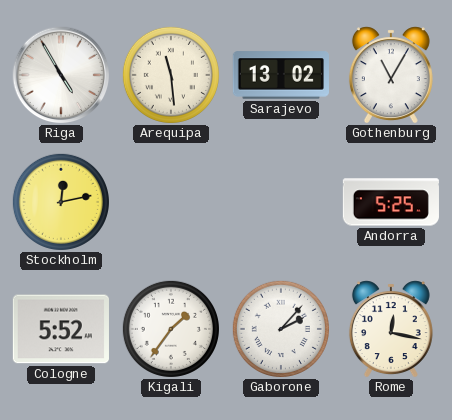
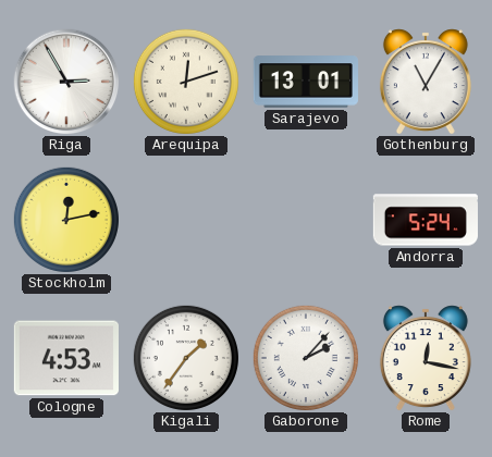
Riga: 4:55 -> 2:55
Arequipa: 11:29 -> 12:12
Sarajevo: 13:02 -> 13:01
Andorra: 5:25 -> 5:24
Cologne: 5:52 -> 4:53
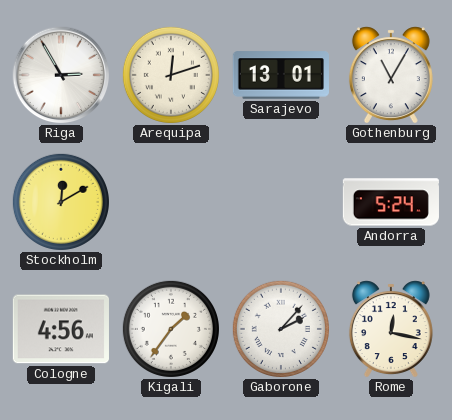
Stockholm: 12:13 -> 12:10
Cologne: 4:53 -> 4:56
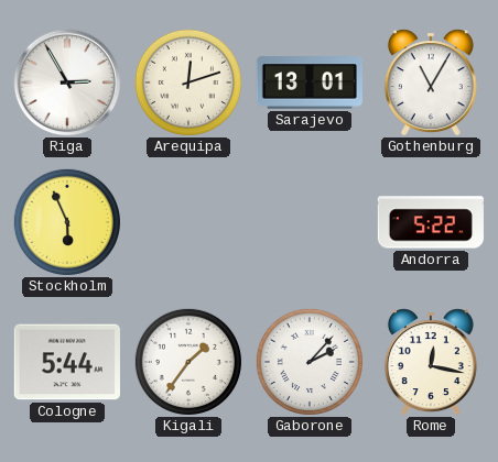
Stockholm: 12:10 -> 5:56
Andorra: 5:24 -> 5:22
Cologne: 4:56 -> 5:44
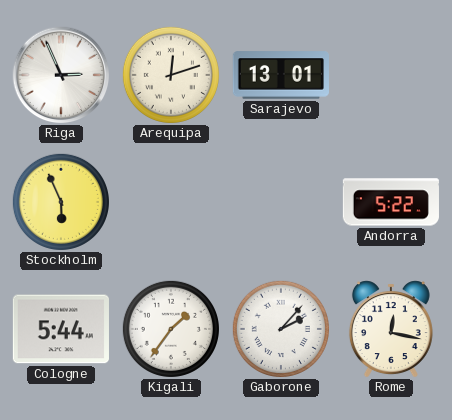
Riga: 2:55 -> 2:56
Gothenburg: 11:05 -> none
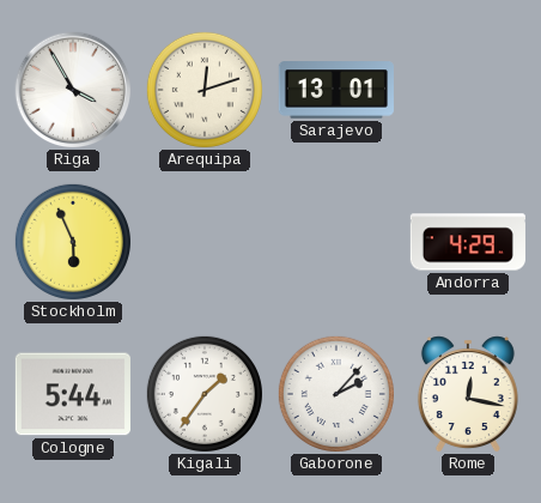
Riga: 2:56 -> 3:55
Andorra: 5:22 -> 4:29
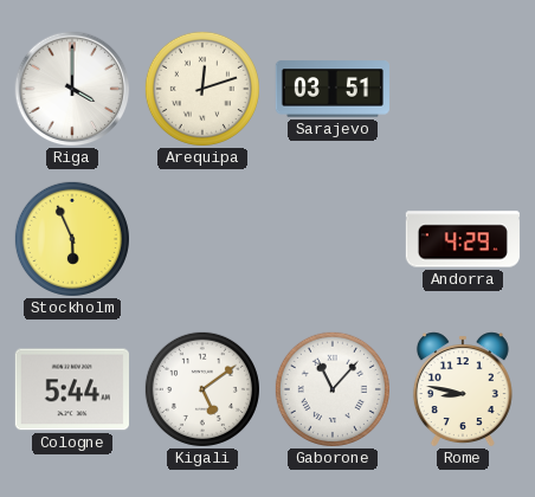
Riga: 3:55 -> 4:00
Sarajevo: 13:01 -> 03:51
Kigali: 1:36 -> 5:09
Gaborone: 2:07 -> 11:07
Rome: 12:17 -> 8:47
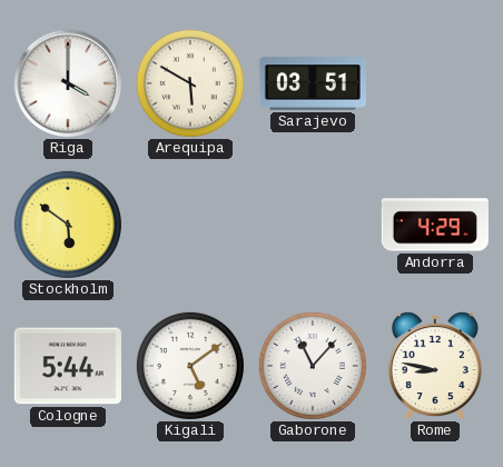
Arequipa: 12:12 -> 5:50
Stockholm: 5:56 -> 5:51
